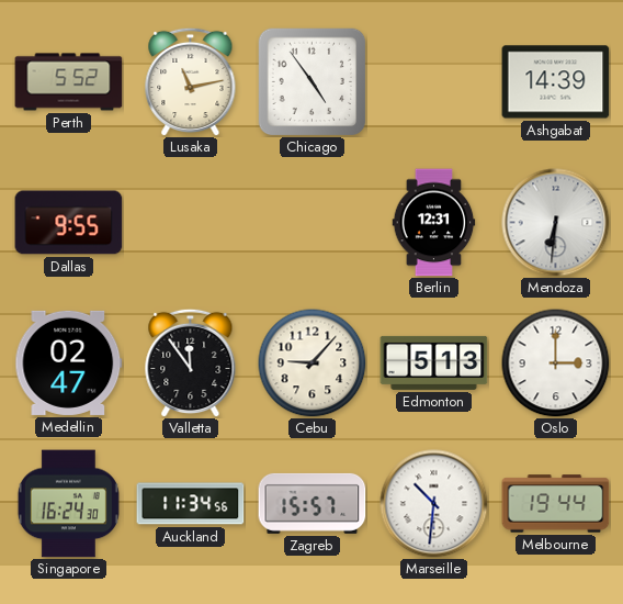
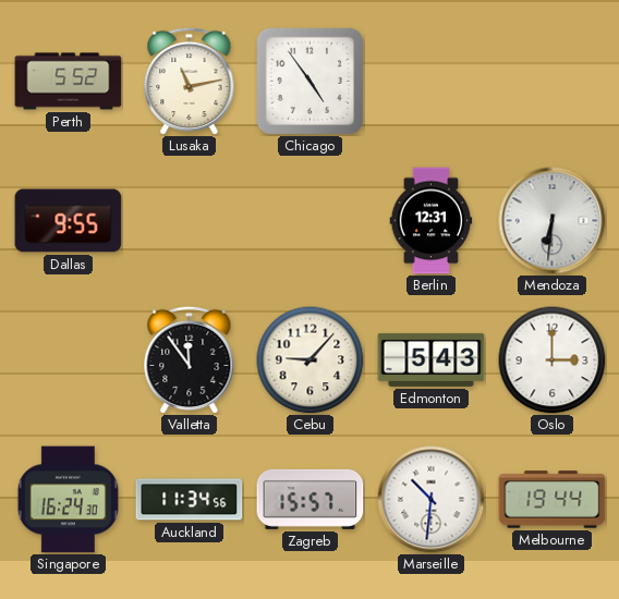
Ashgabat: 14:39 -> none
Medellin: 02:47 -> none
Edmonton: 5:13 -> 5:43
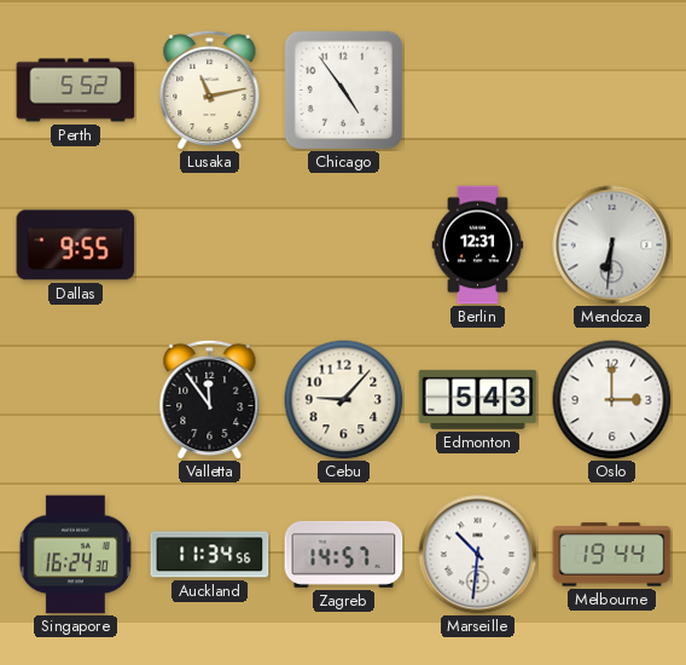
Zagreb: 15:57 -> 14:57
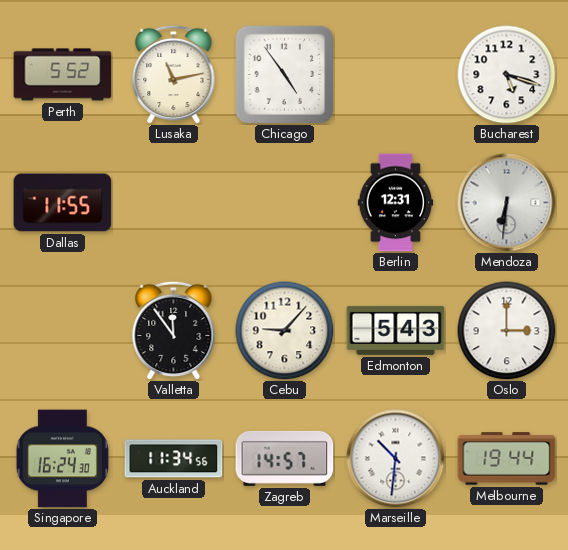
Bucharest: none -> 5:18
Dallas: 9:55 -> 11:55
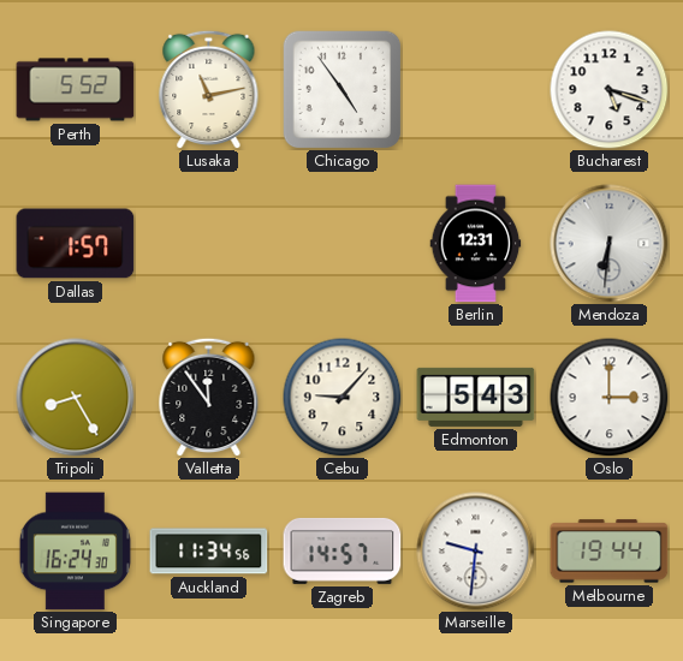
Dallas: 11:55 -> 1:57
Tripoli: none -> 8:25
Marseille: 10:31 -> 9:31
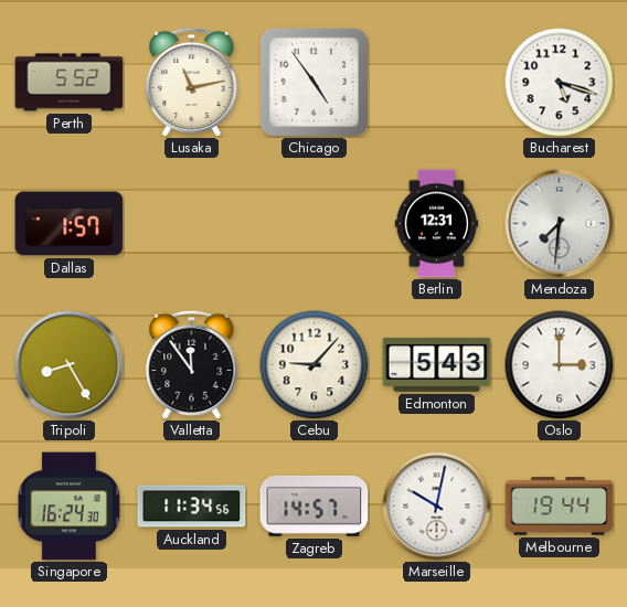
Mendoza: 6:31 -> 7:31
Marseille: 9:31 -> 10:02
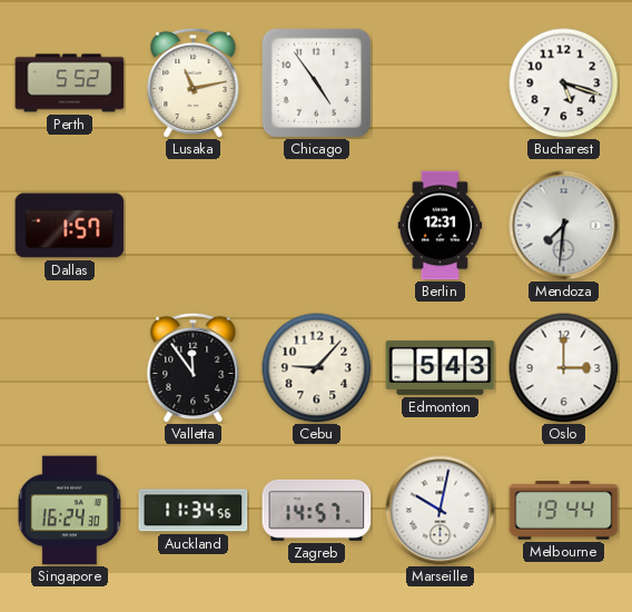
Tripoli: 8:25 -> none
